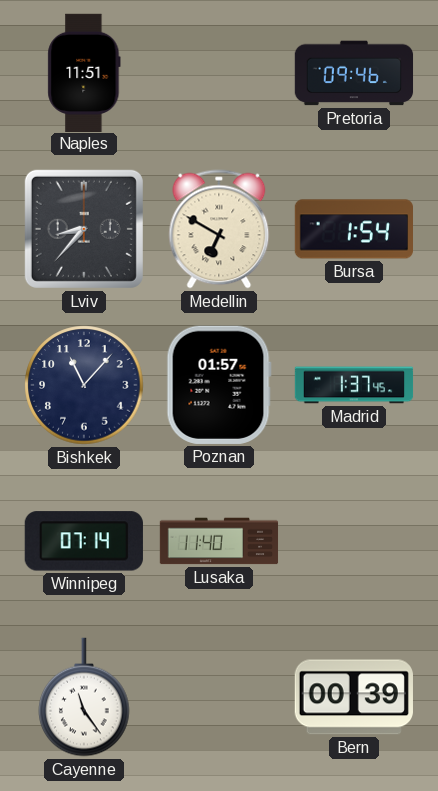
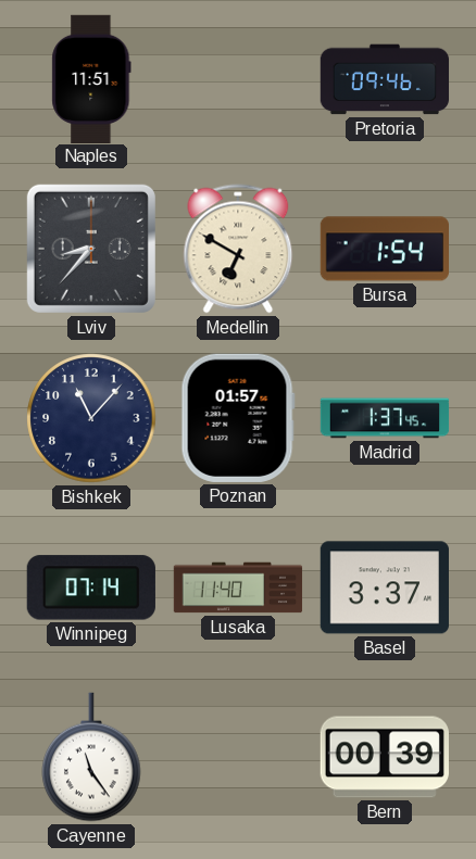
Basel: none -> 3:37
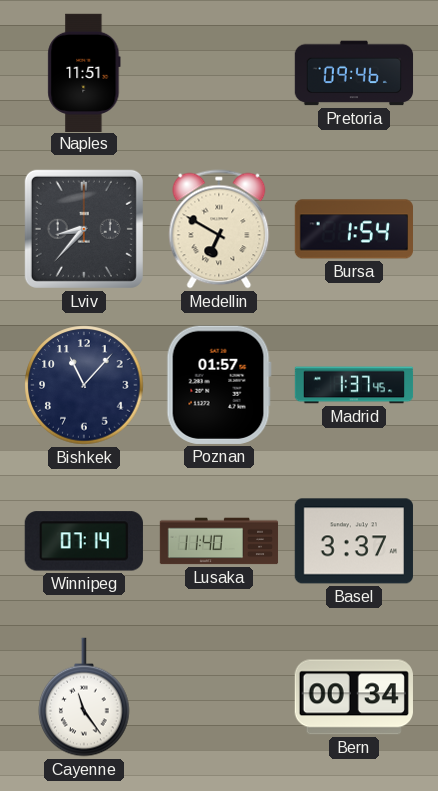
Bern: 00:39 -> 00:34
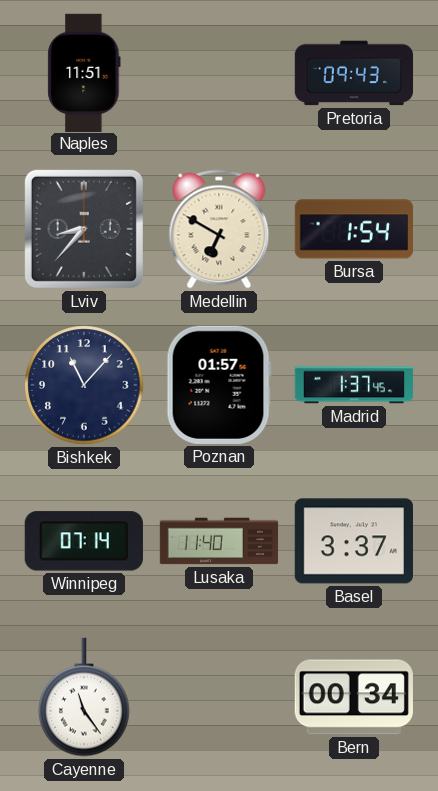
Pretoria: 09:46 -> 09:43
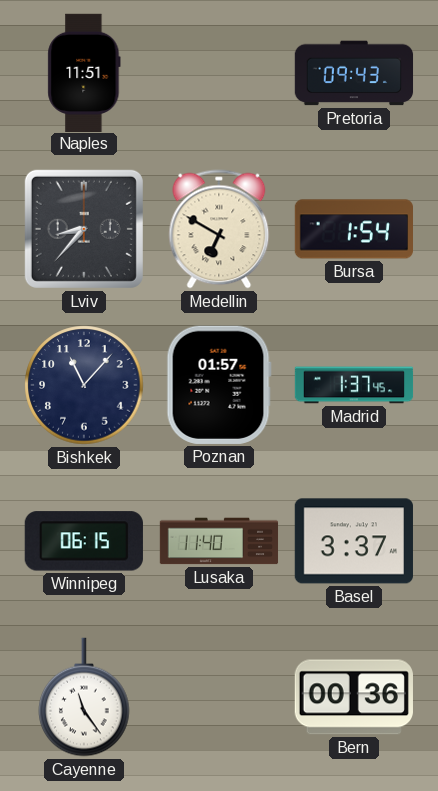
Winnipeg: 07:14 -> 06:15
Bern: 00:34 -> 00:36
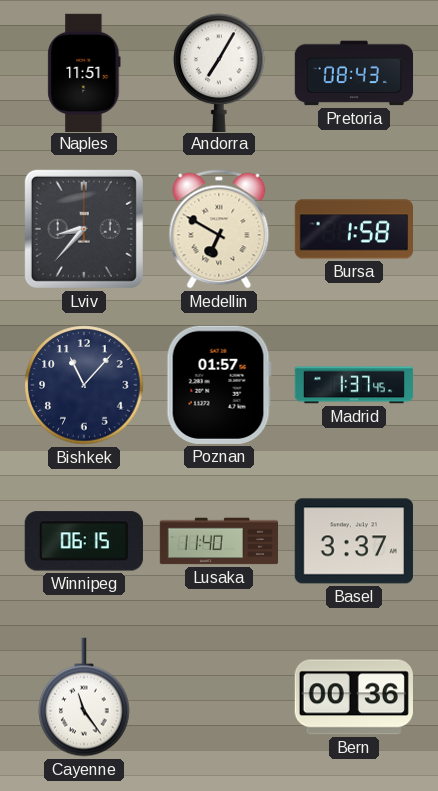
Andorra: none -> 7:05
Pretoria: 09:43 -> 08:43
Bursa: 1:54 -> 1:58
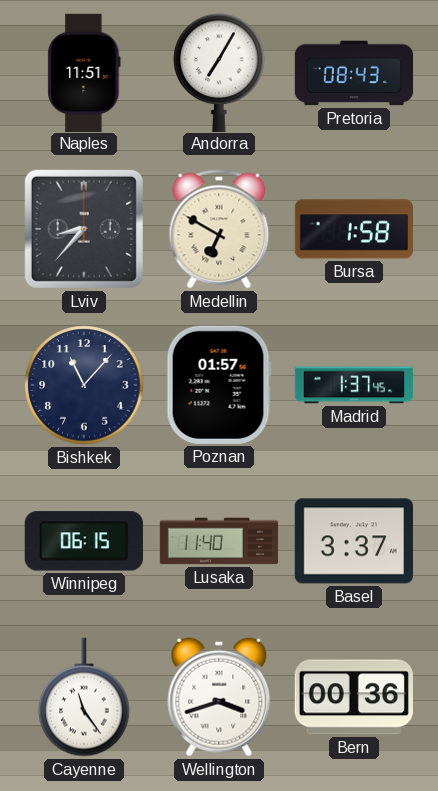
Wellington: none -> 3:42
